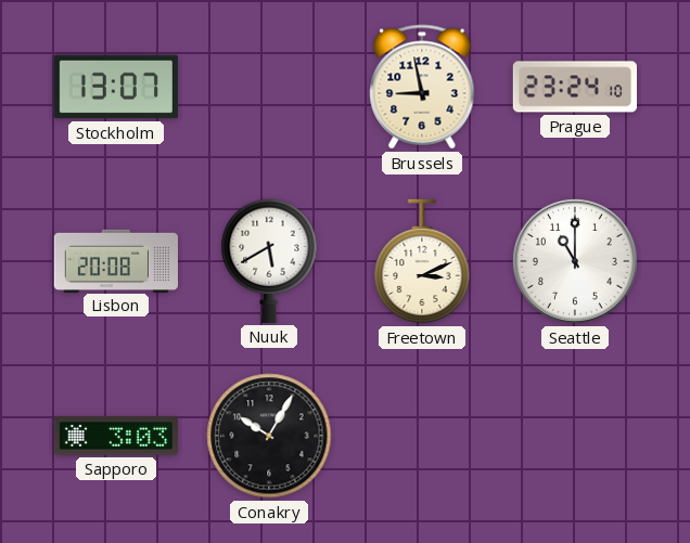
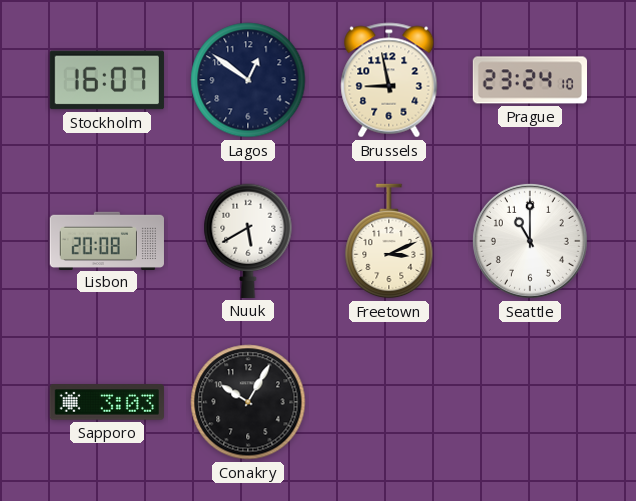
Stockholm: 13:07 -> 16:07
Lagos: none -> 12:51
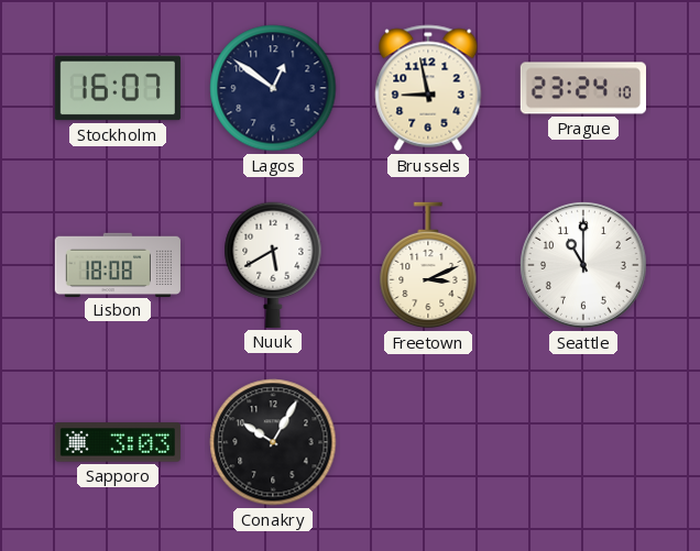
Lisbon: 20:08 -> 18:08
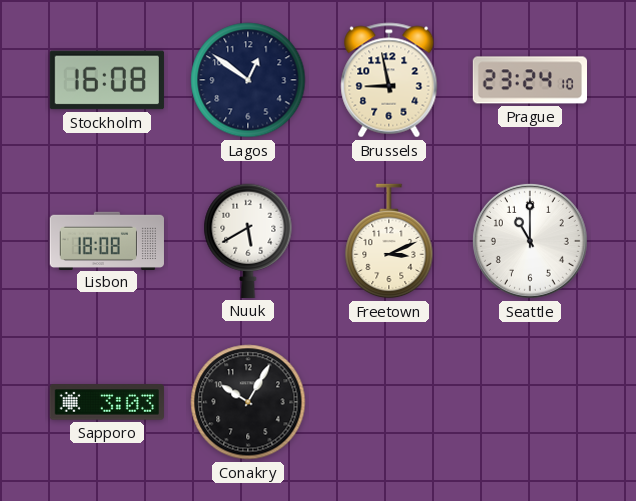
Stockholm: 16:07 -> 16:08
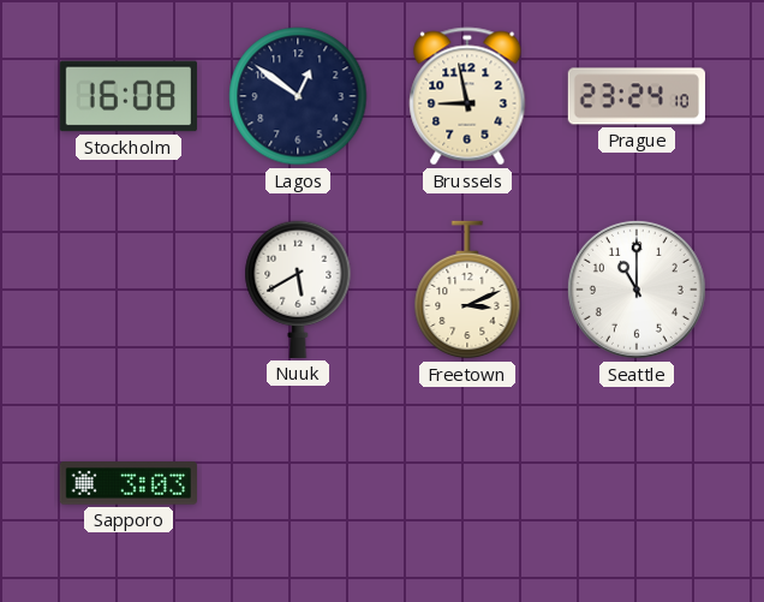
Lisbon: 18:08 -> none
Conakry: 10:05 -> none
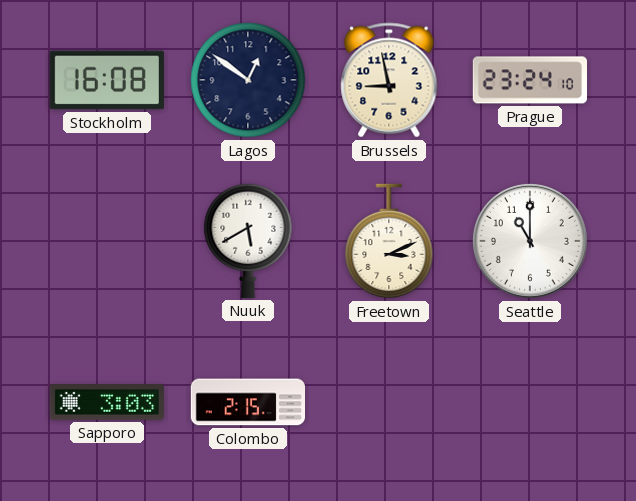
Colombo: none -> 2:15
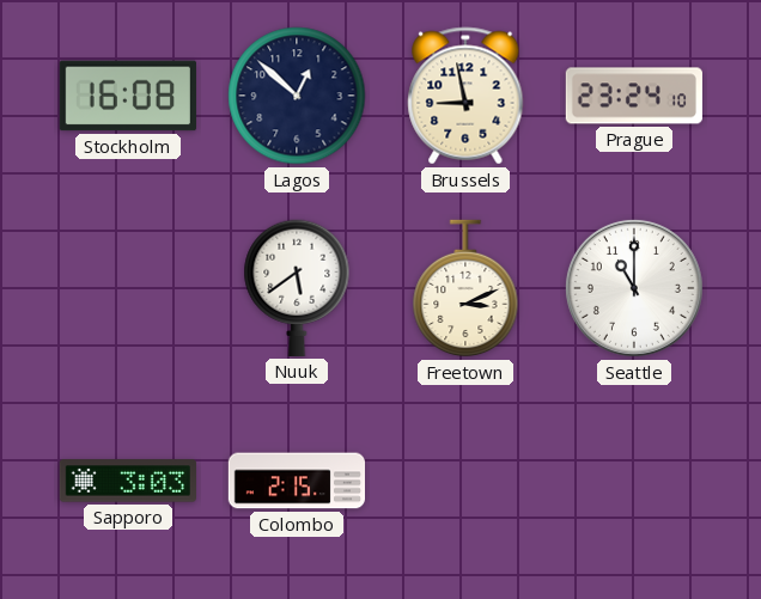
Lagos: 12:51 -> 12:52
Nuuk: 5:40 -> 5:39
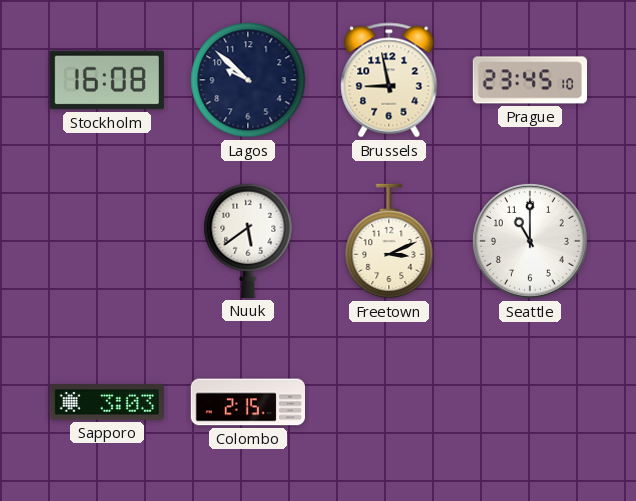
Lagos: 12:52 -> 9:52
Prague: 23:24 -> 23:45
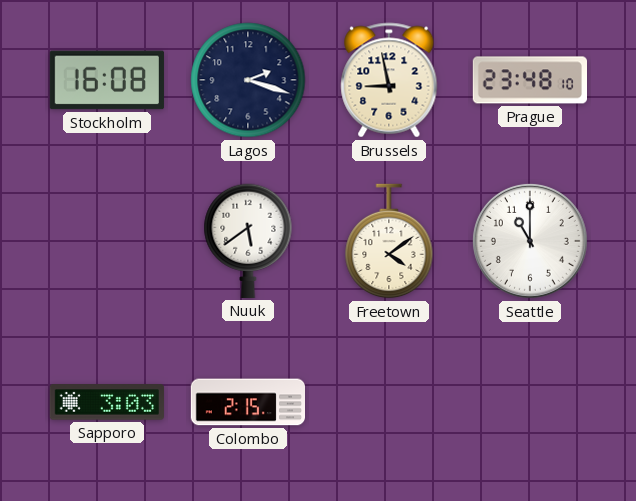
Lagos: 9:52 -> 2:18
Prague: 23:45 -> 23:48
Freetown: 3:11 -> 4:09
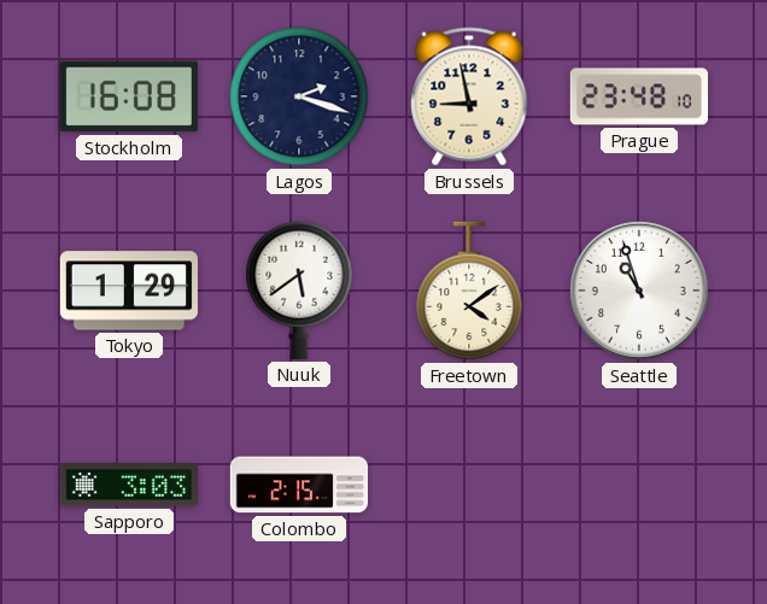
Tokyo: none -> 1:29
Seattle: 11:00 -> 10:57
